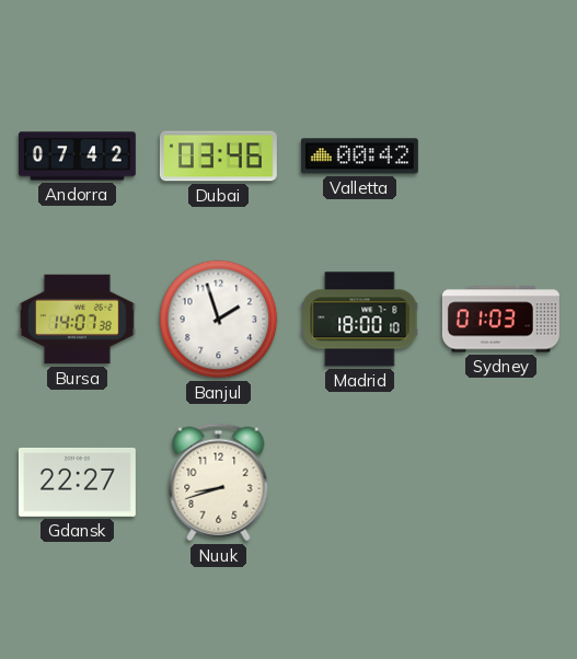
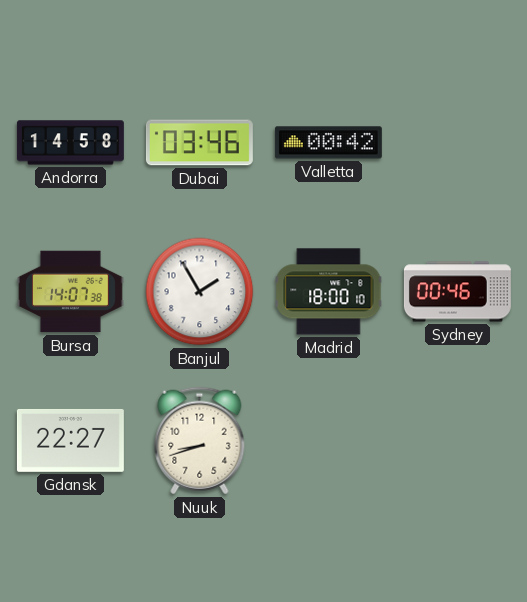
Andorra: 07:42 -> 14:58
Banjul: 1:57 -> 1:55
Sydney: 01:03 -> 00:46
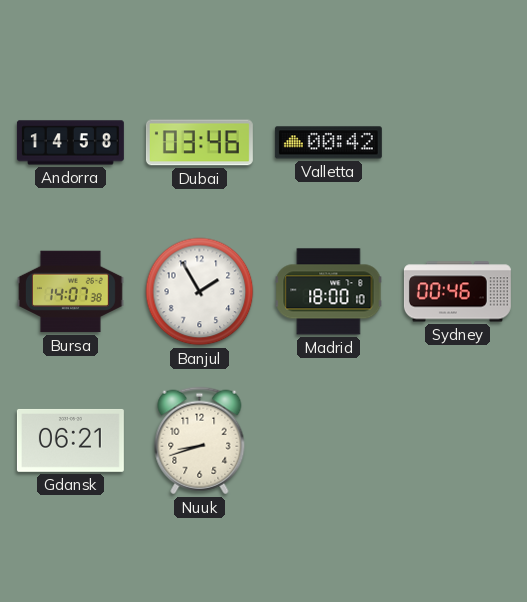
Gdansk: 22:27 -> 06:21
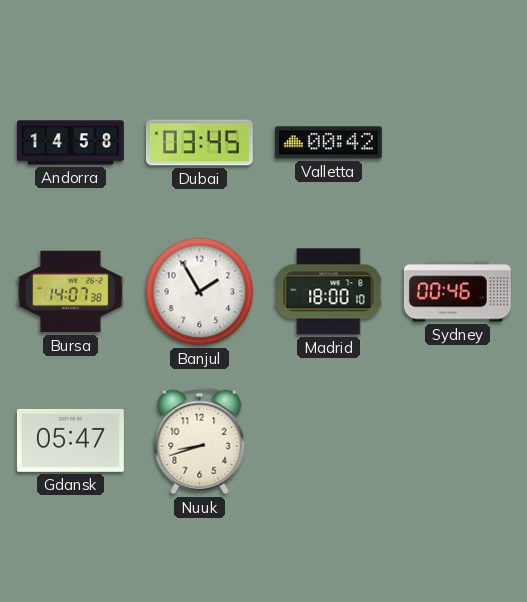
Dubai: 03:46 -> 03:45
Gdansk: 06:21 -> 05:47
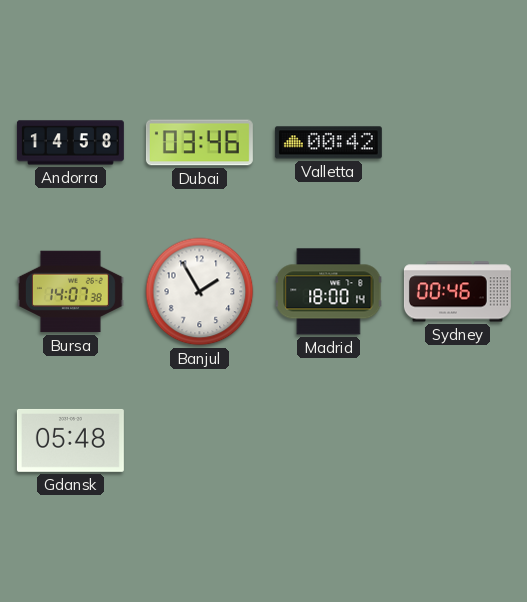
Dubai: 03:45 -> 03:46
Madrid: 18:00:10 -> 18:00:14
Gdansk: 05:47 -> 05:48
Nuuk: 8:42 -> none
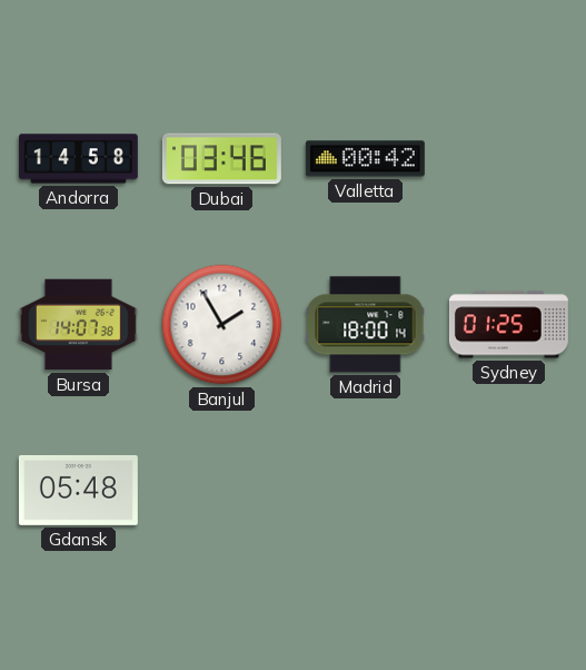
Sydney: 00:46 -> 01:25
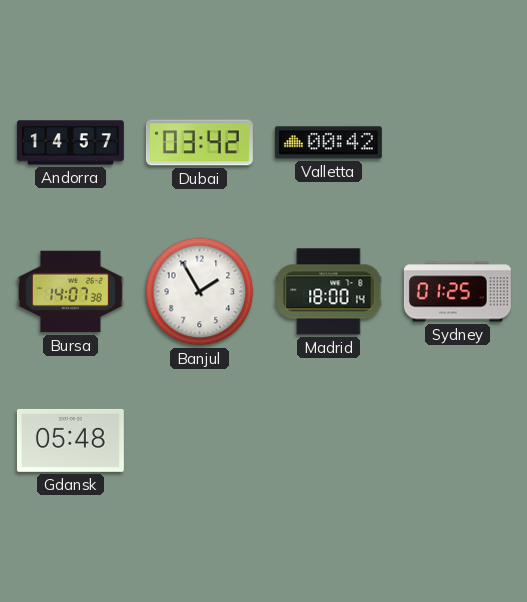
Andorra: 14:58 -> 14:57
Dubai: 03:46 -> 03:42
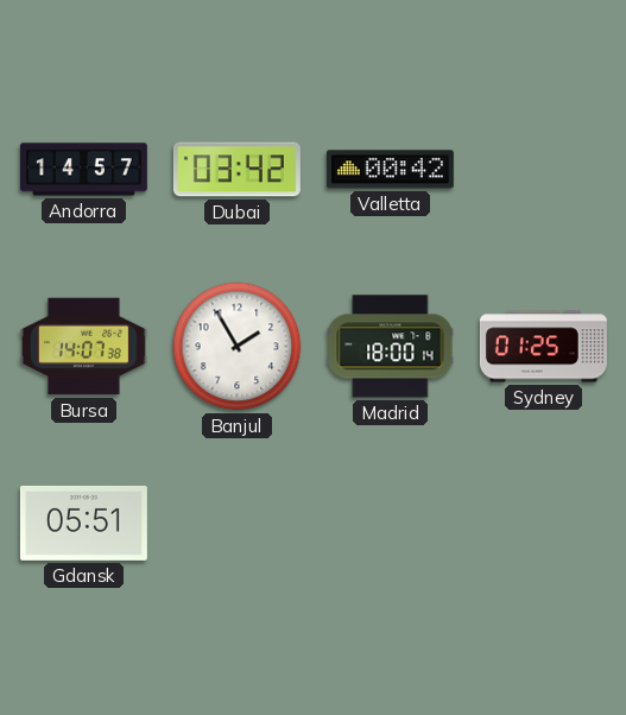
Gdansk: 05:48 -> 05:51
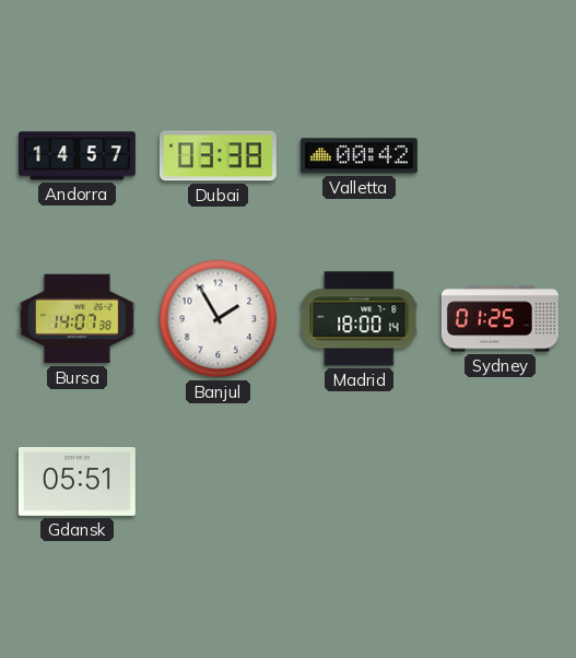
Dubai: 03:42 -> 03:38
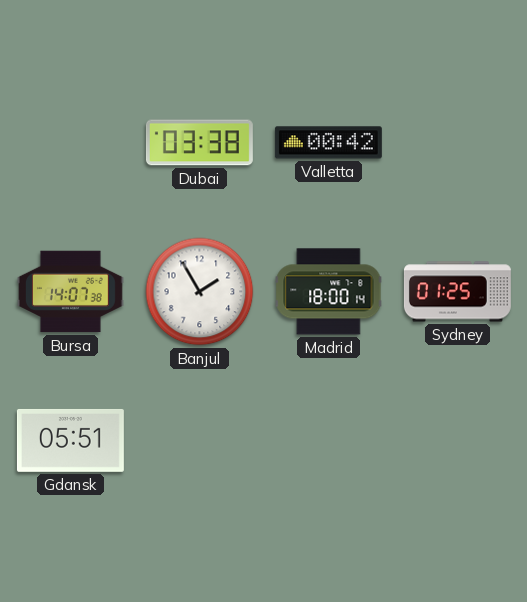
Andorra: 14:57 -> none
